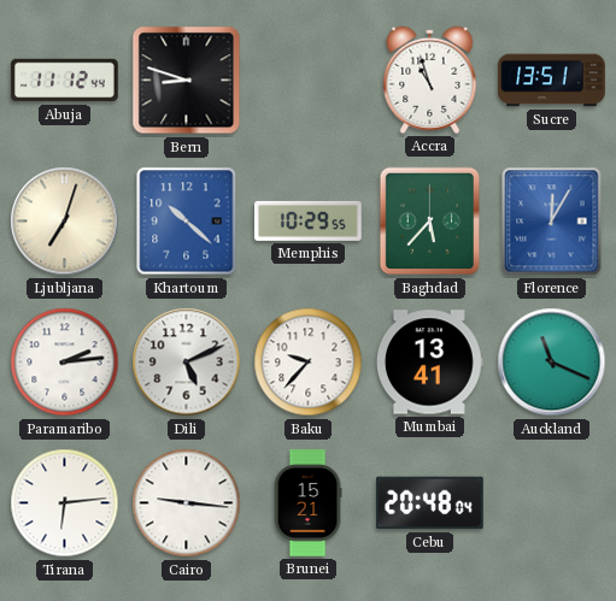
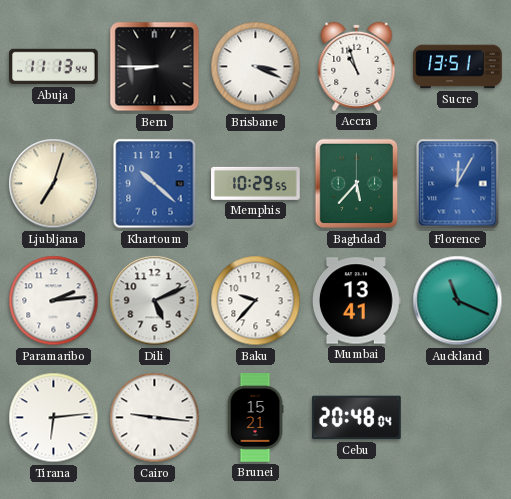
Abuja: 11:12 -> 11:13
Bern: 8:48 -> 8:45
Brisbane: none -> 3:19
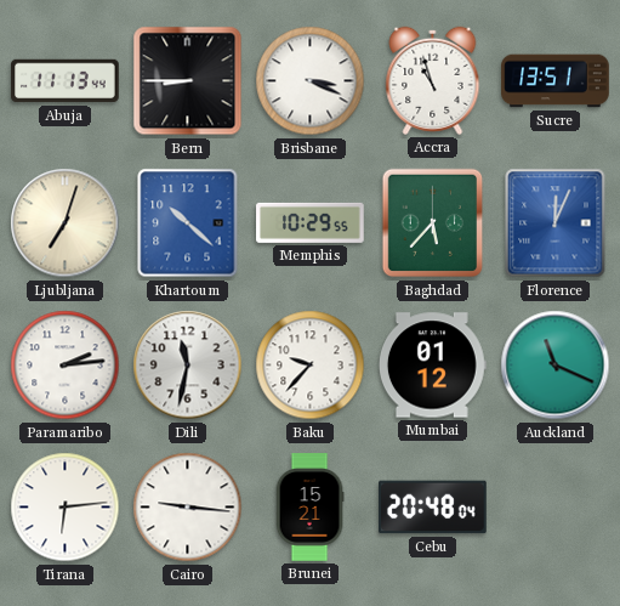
Florence: 12:05 -> 12:04
Dili: 5:11 -> 11:32
Mumbai: 13:41 -> 01:12
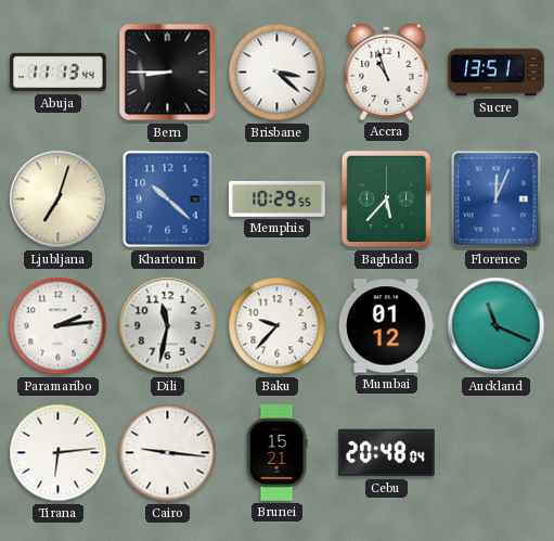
Brisbane: 3:19 -> 3:22
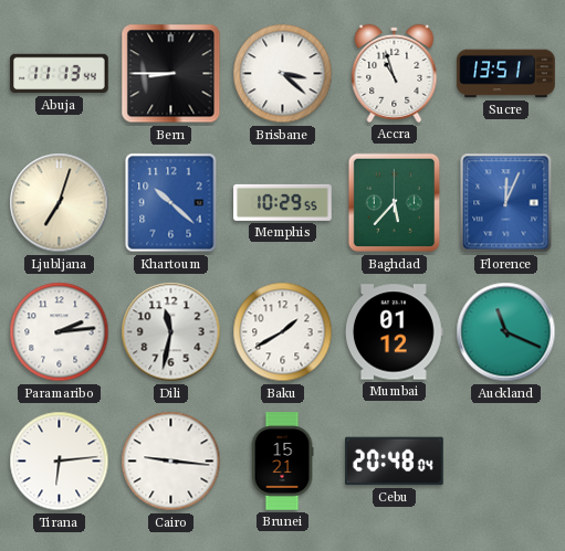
Baku: 9:37 -> 1:40
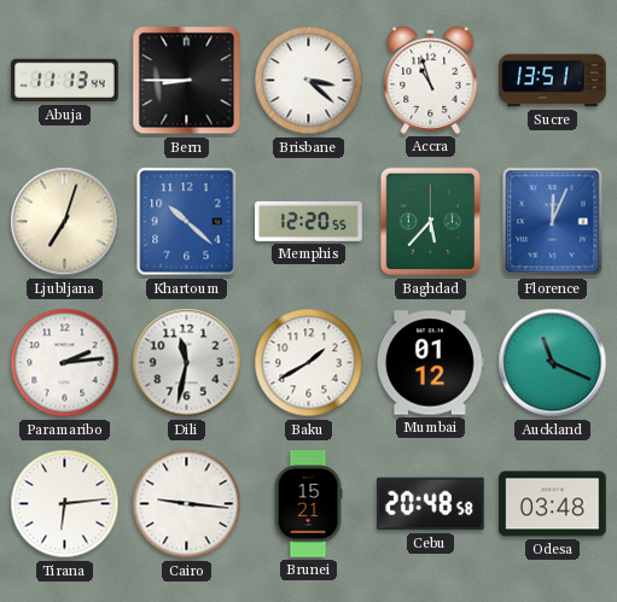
Memphis: 10:29 -> 12:20
Cebu: 20:48:04 -> 20:48:58
Odesa: none -> 03:48
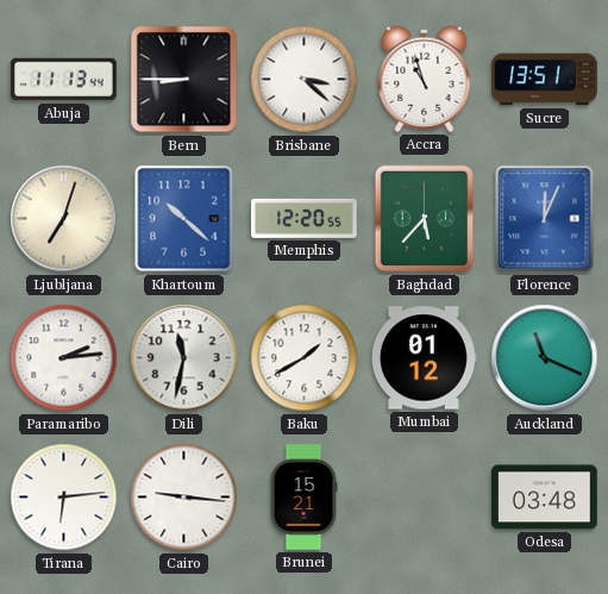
Cebu: 20:48 -> none
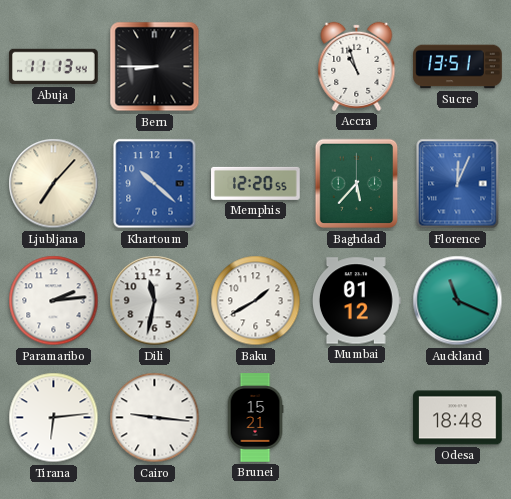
Brisbane: 3:22 -> none
Ljubljana: 7:03 -> 7:07
Odesa: 03:48 -> 18:48
